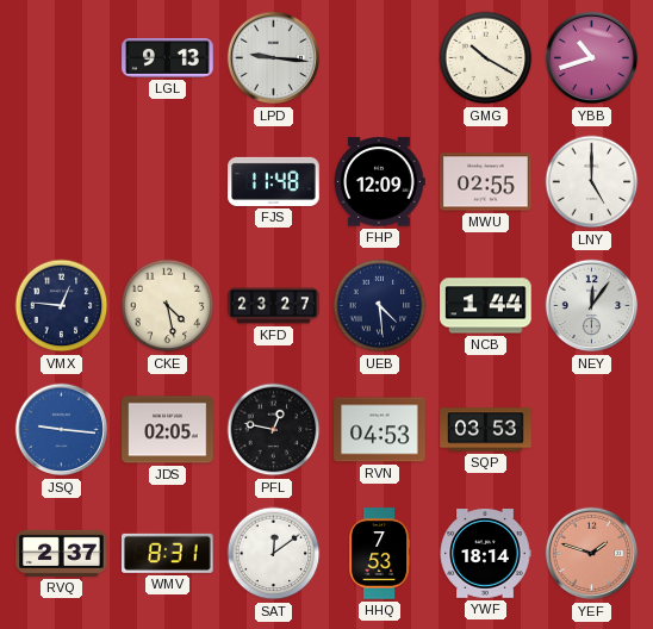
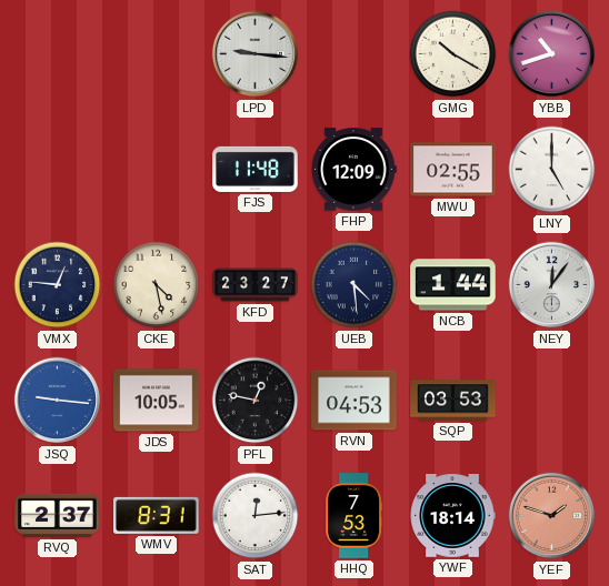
LGL: 9:13 -> none
JDS: 02:05 -> 10:05
SAT: 12:09 -> 12:14
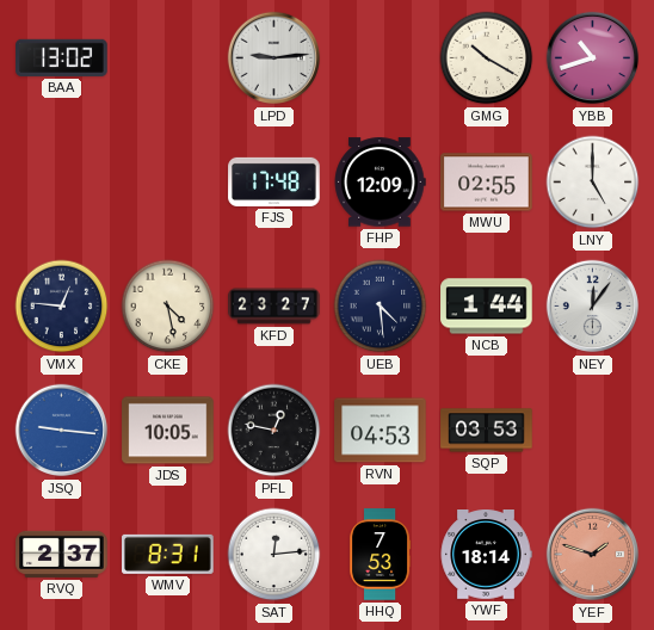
BAA: none -> 13:02
LPD: 9:16 -> 9:14
FJS: 11:48 -> 17:48
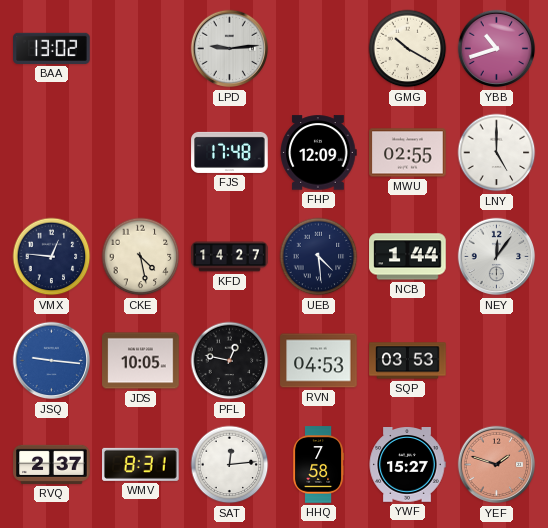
KFD: 23:27 -> 14:27
HHQ: 7:53 -> 7:58
YWF: 18:14 -> 15:27
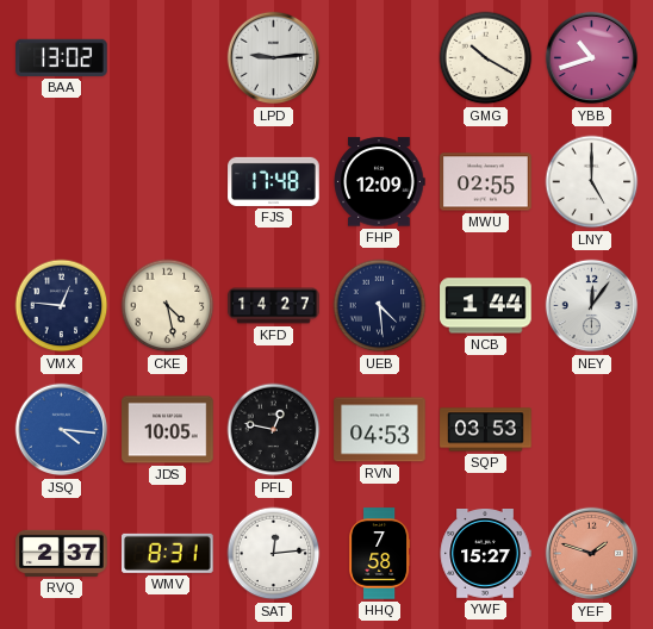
JSQ: 9:16 -> 4:16
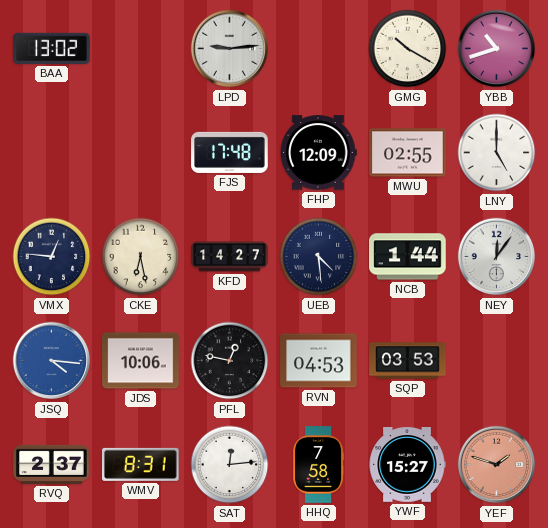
CKE: 4:28 -> 6:28
JDS: 10:05 -> 10:06
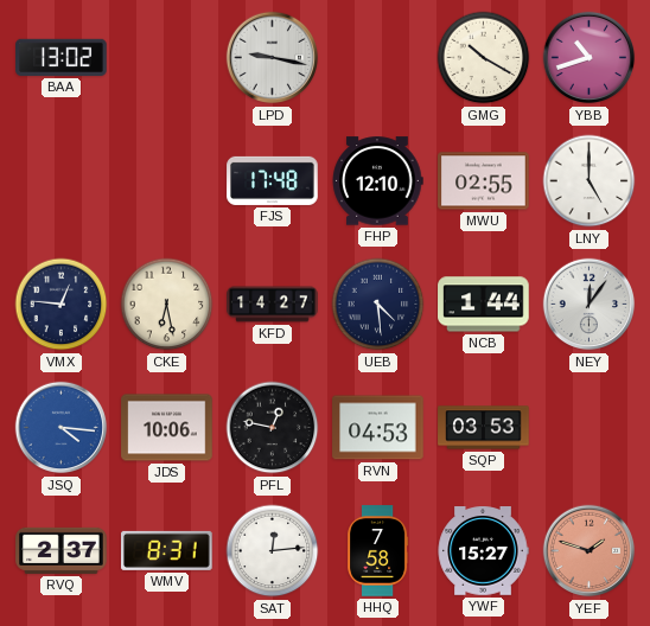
LPD: 9:14 -> 9:17
FHP: 12:09 -> 12:10
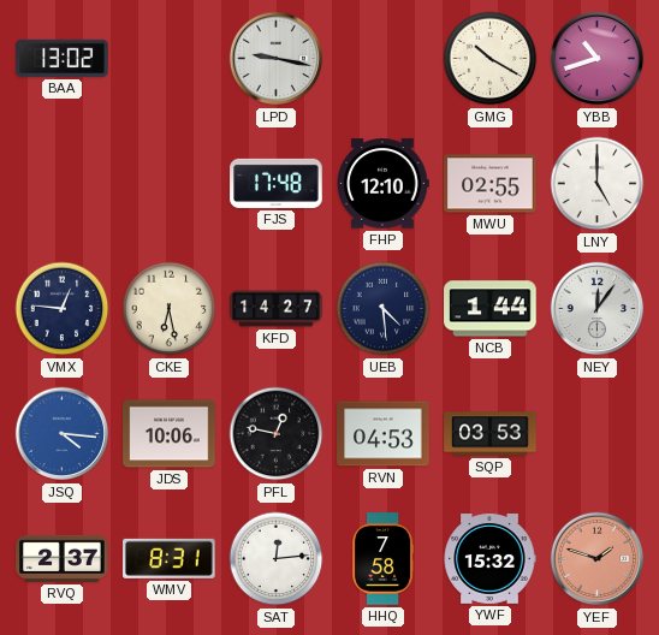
YWF: 15:27 -> 15:32
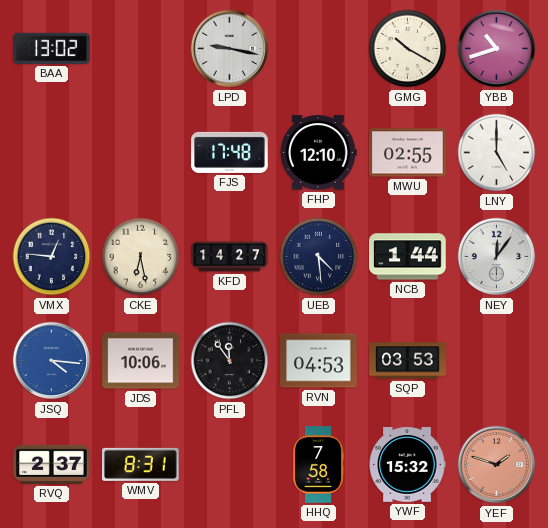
PFL: 12:47 -> 11:54
SAT: 12:14 -> none
